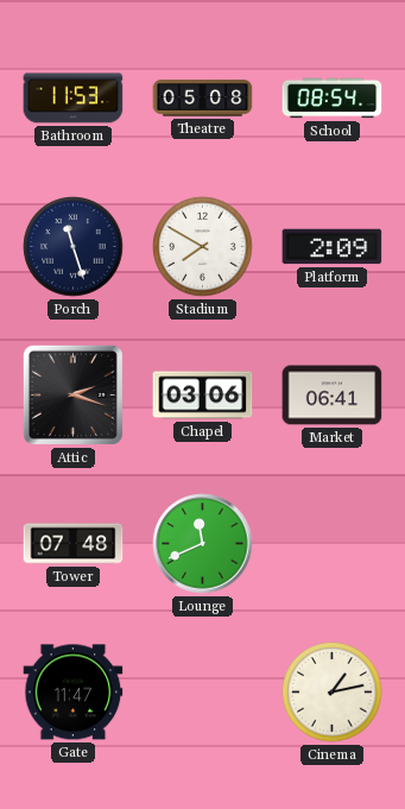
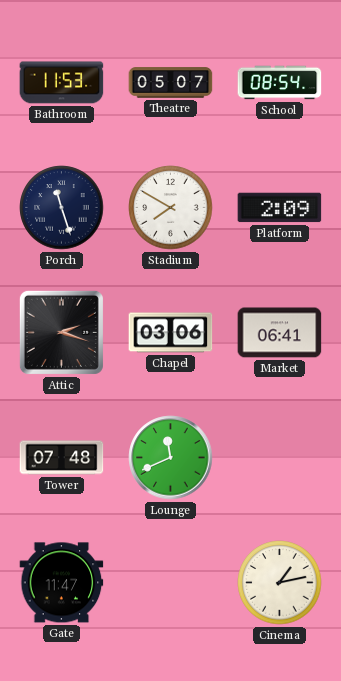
Theatre: 05:08 -> 05:07
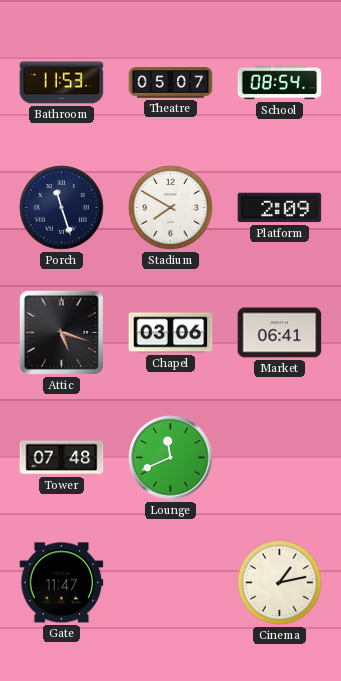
Attic: 2:18 -> 5:18
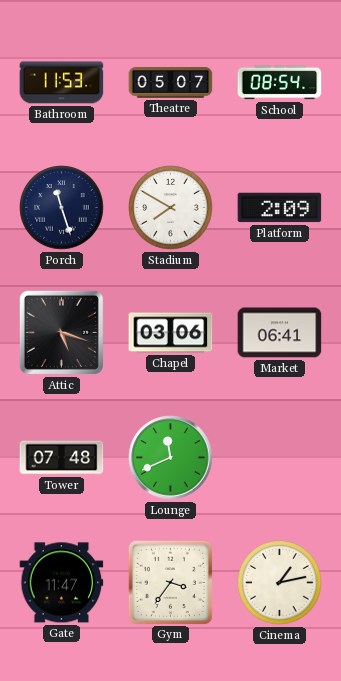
Gym: none -> 3:36
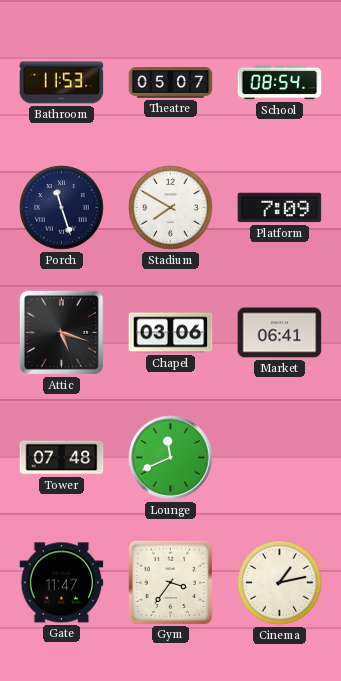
Platform: 2:09 -> 7:09
